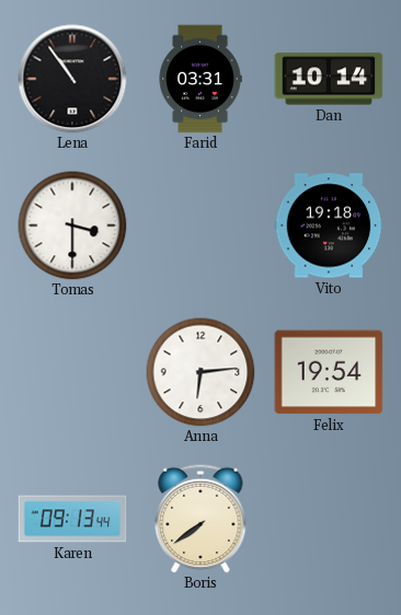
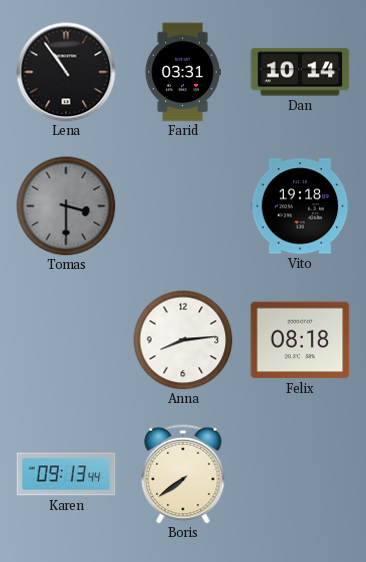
Tomas dial: white -> grey
Anna: 6:14 -> 8:14
Felix: 19:54 -> 08:18
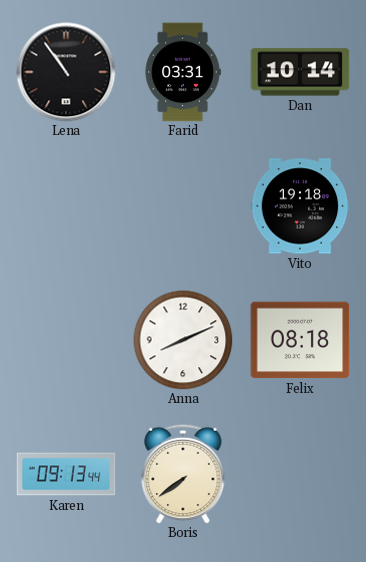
Tomas: 3:30 -> none
Anna: 8:14 -> 8:11
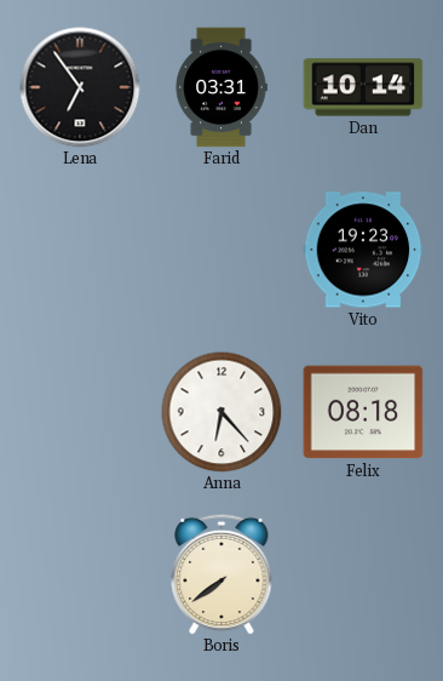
Lena: 10:54 -> 6:54
Vito: 19:18 -> 19:23
Anna: 8:11 -> 6:23
Karen: 09:13 -> none
